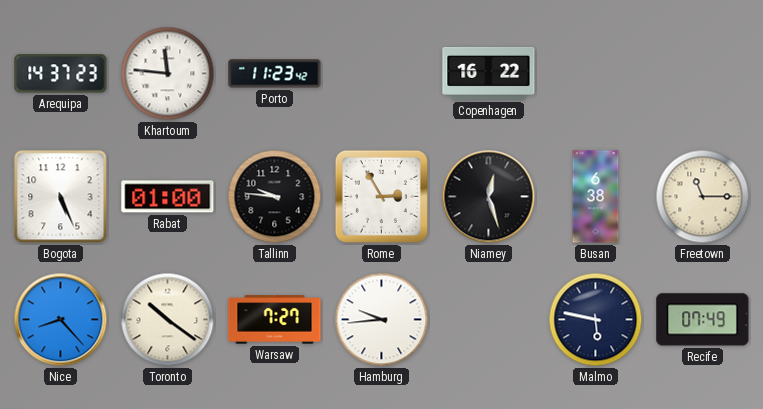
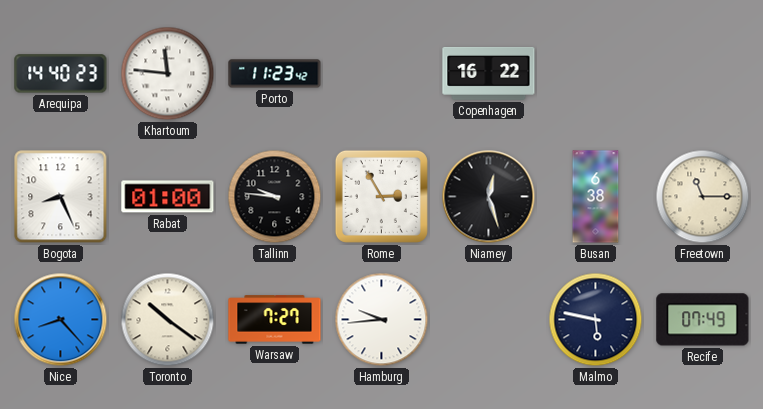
Arequipa: 14:37 -> 14:40
Bogota: 5:26 -> 8:26
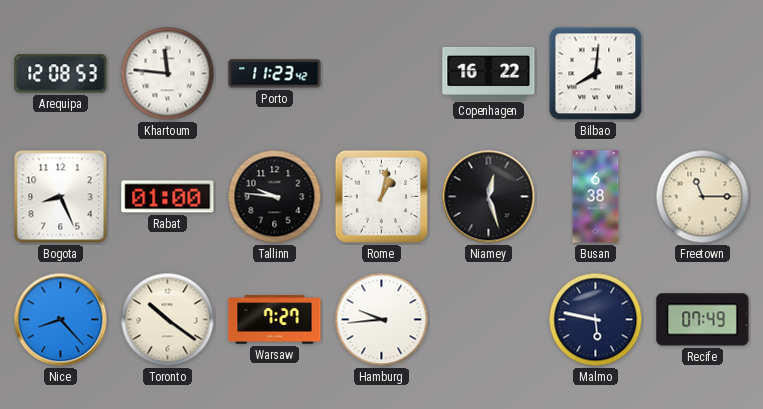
Arequipa: 14:40 -> 12:08
Bilbao: none -> 8:01
Rome: 2:55 -> 1:02
